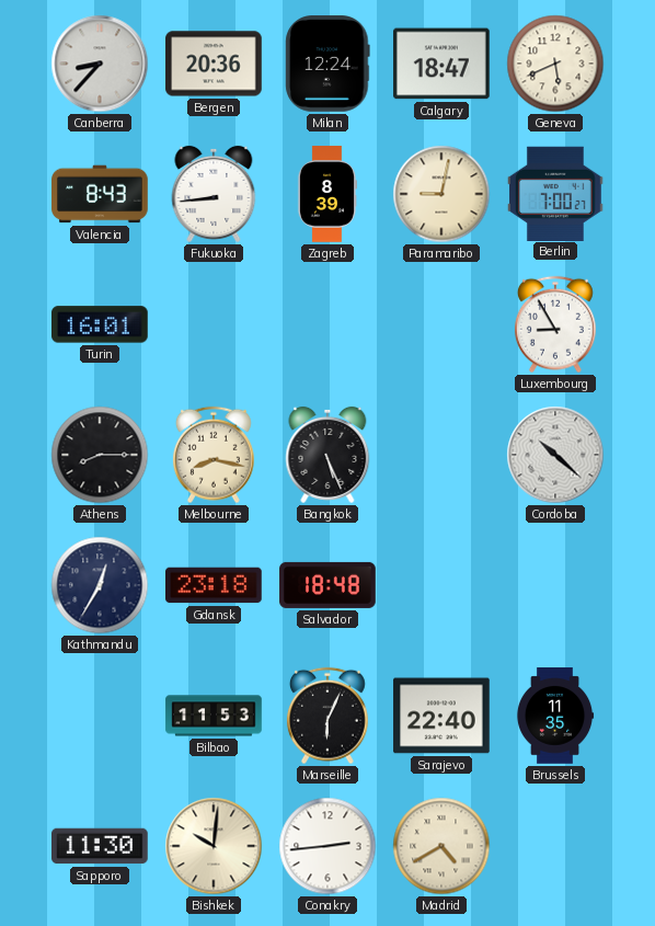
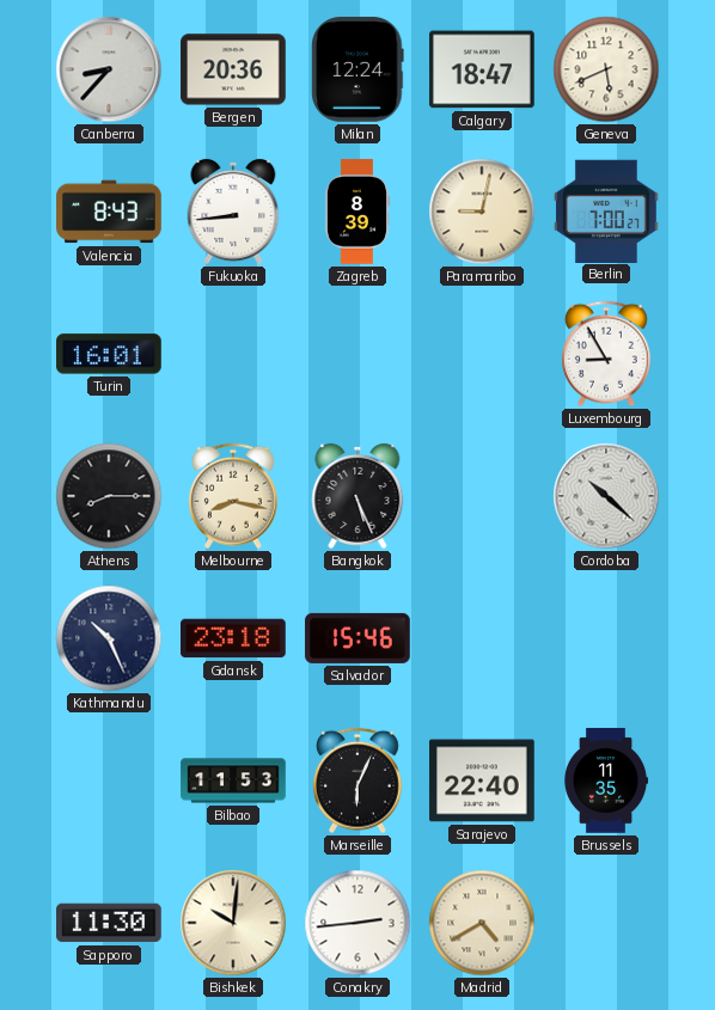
Kathmandu: 12:35 -> 10:26
Salvador: 18:48 -> 15:46
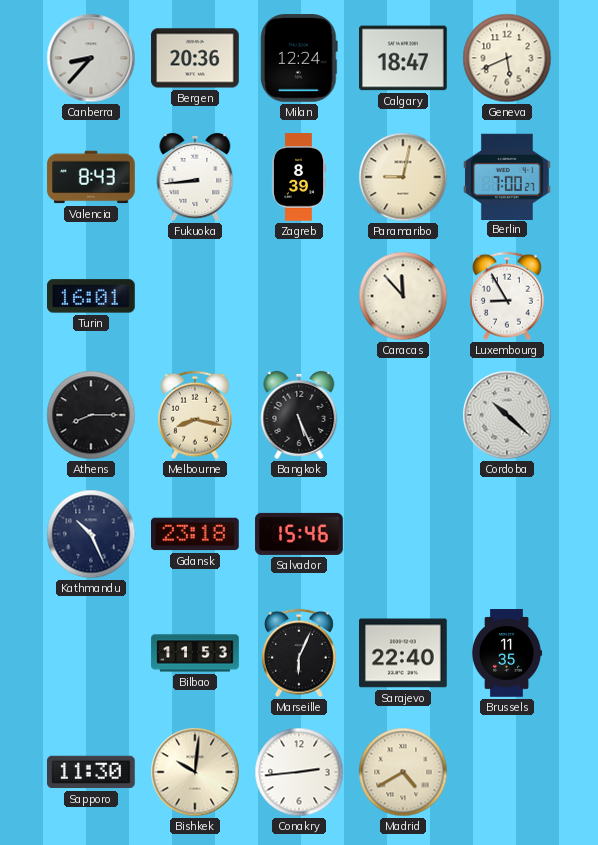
Caracas: none -> 11:53
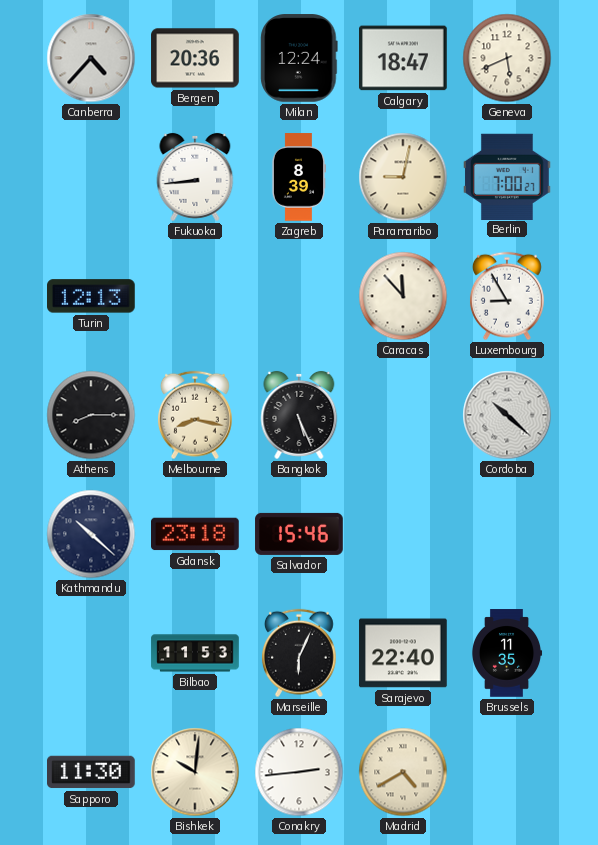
Canberra: 8:37 -> 4:37
Valencia: 8:43 -> none
Turin: 16:01 -> 12:13
Kathmandu: 10:26 -> 10:22
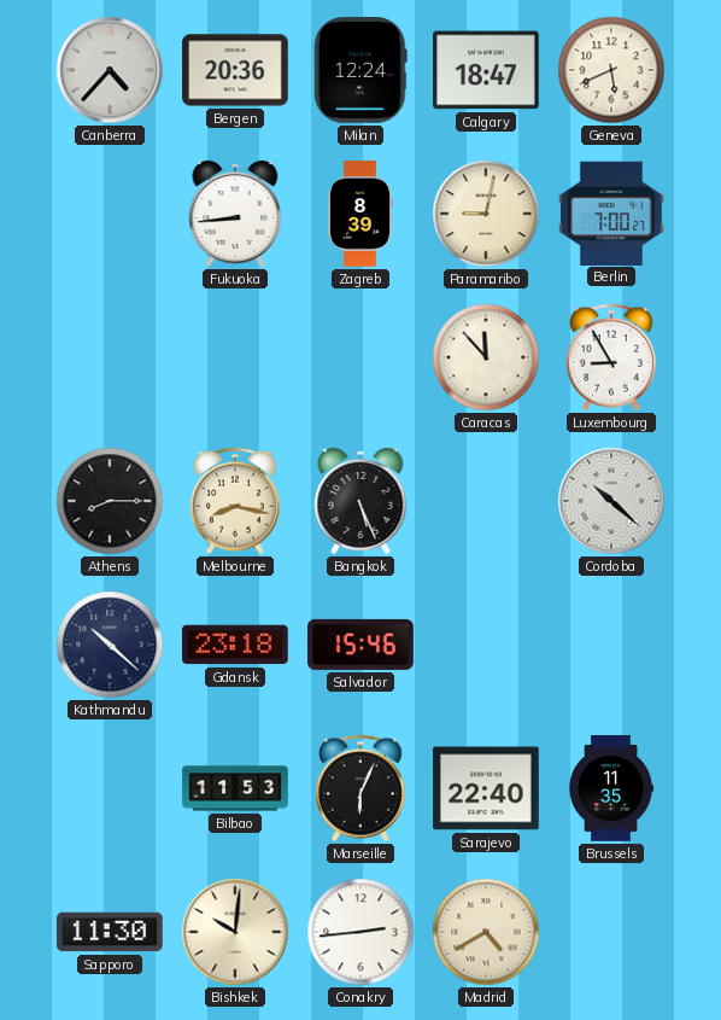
Turin: 12:13 -> none
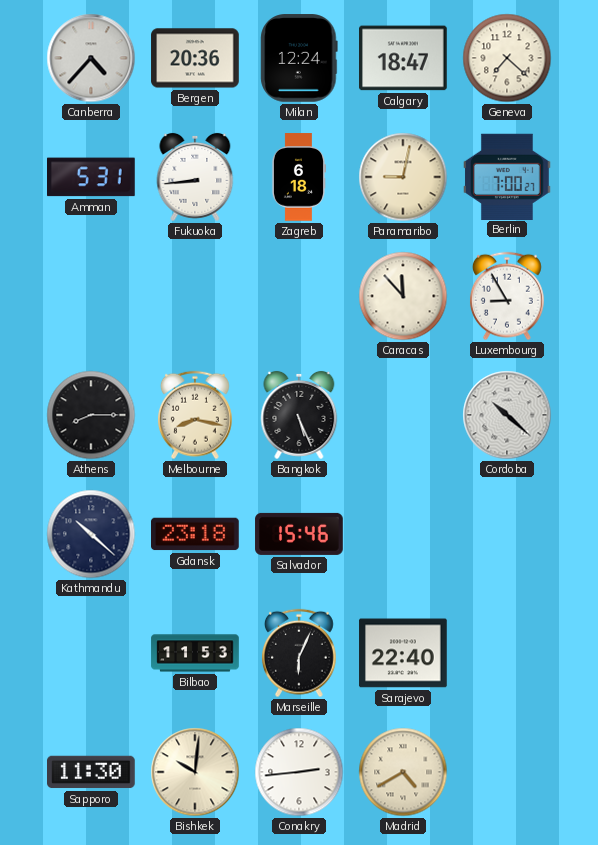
Geneva: 5:41 -> 7:22
Amman: none -> 5:31
Zagreb: 8:39 -> 6:18
Brussels: 11:35 -> none
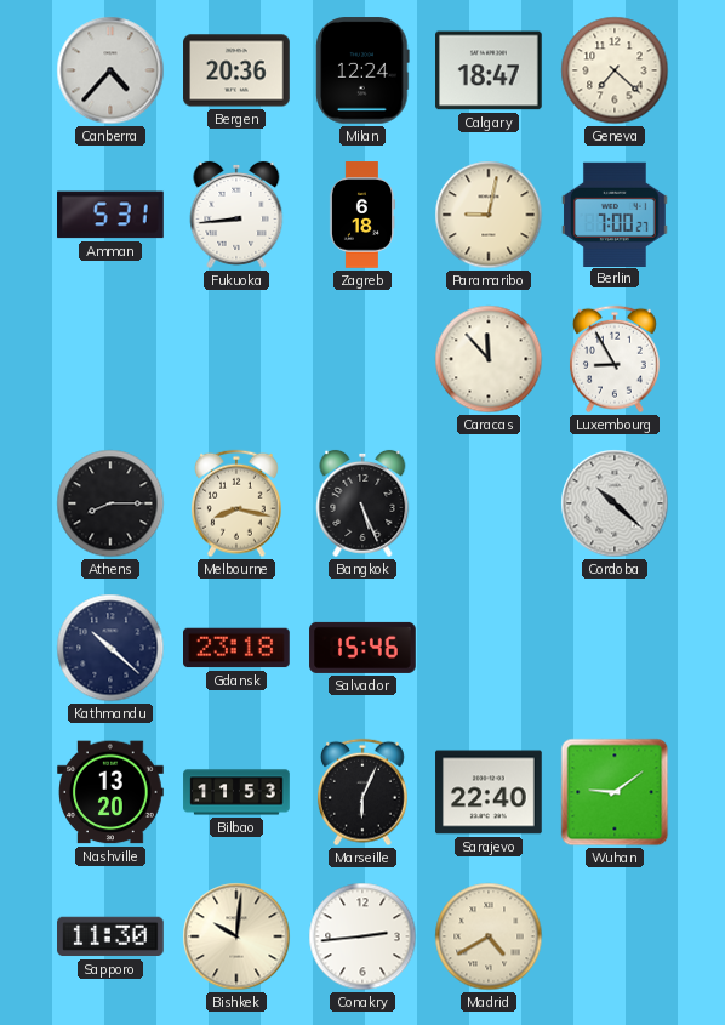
Nashville: none -> 13:20
Wuhan: none -> 9:09
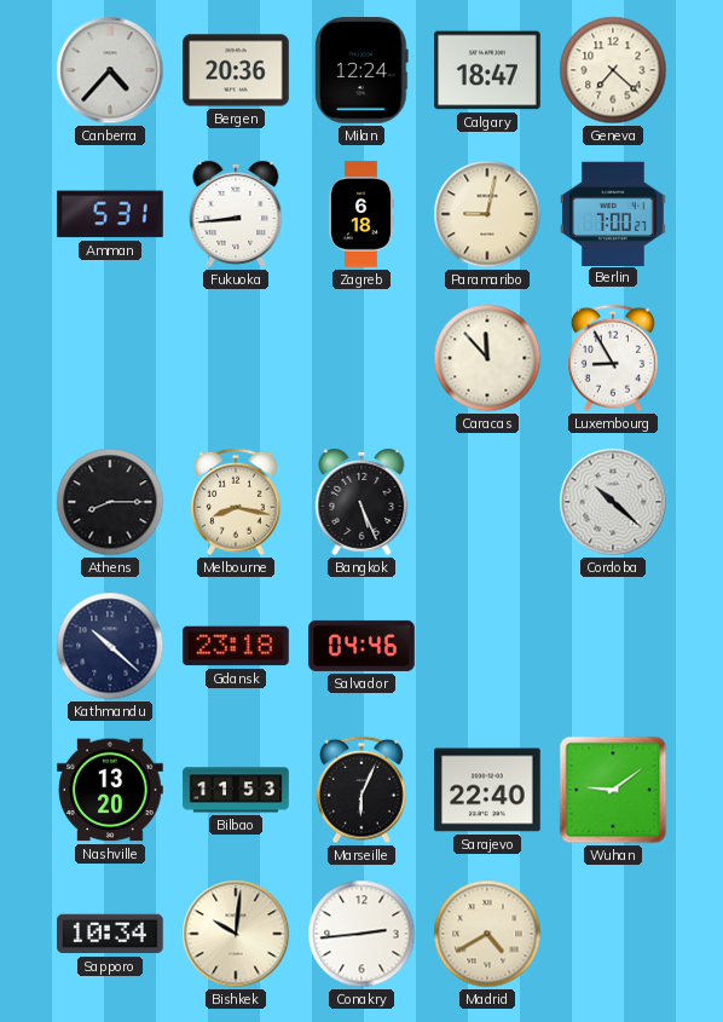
Salvador: 15:46 -> 04:46
Sapporo: 11:30 -> 10:34
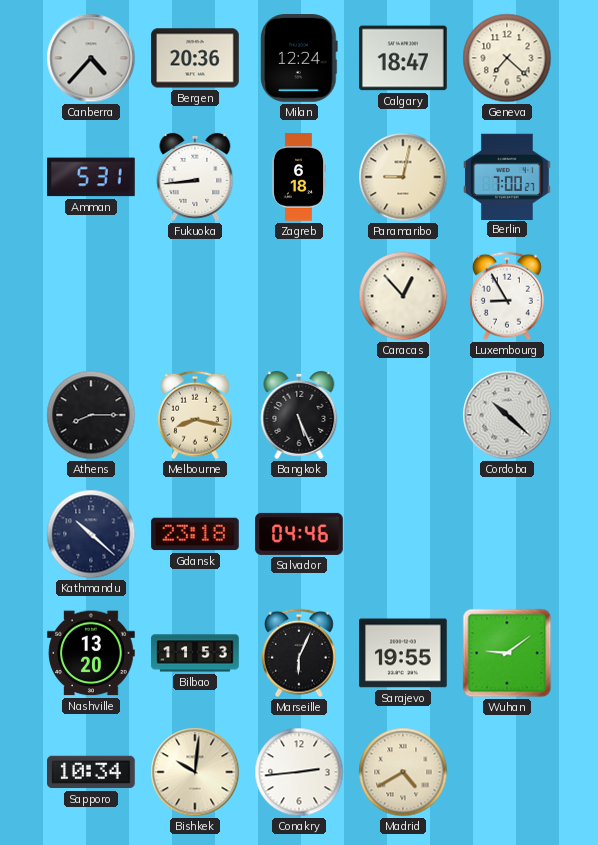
Caracas: 11:53 -> 12:53
Sarajevo: 22:40 -> 19:55
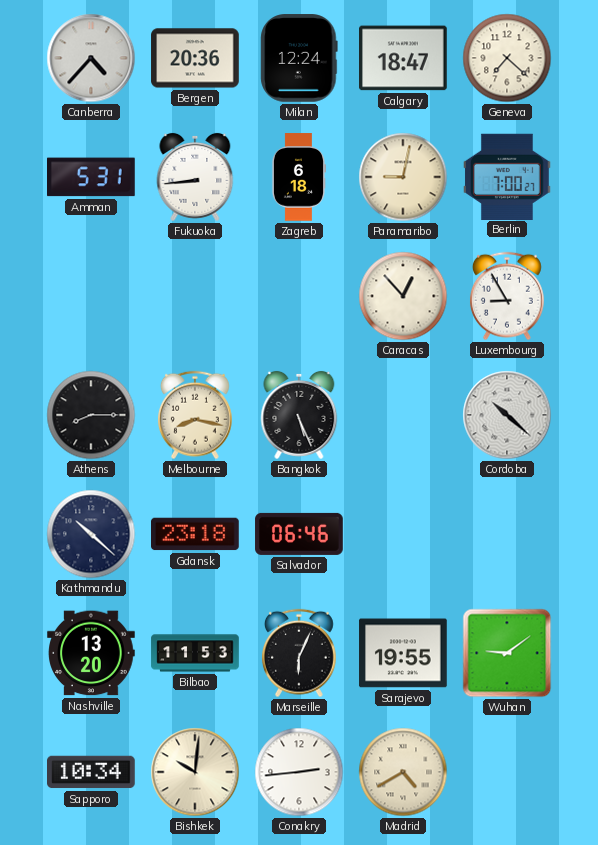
Salvador: 04:46 -> 06:46
